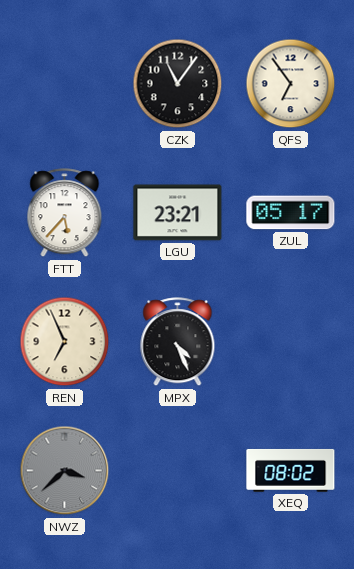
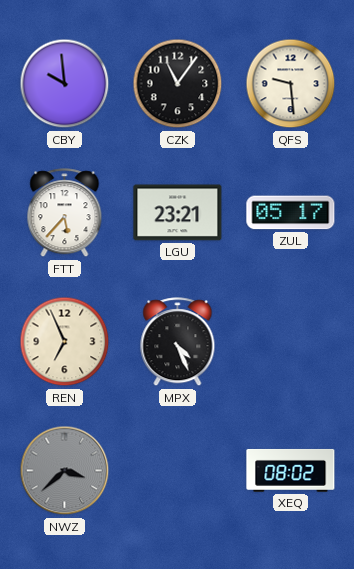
CBY: none -> 9:59
QFS: 6:54 -> 9:29
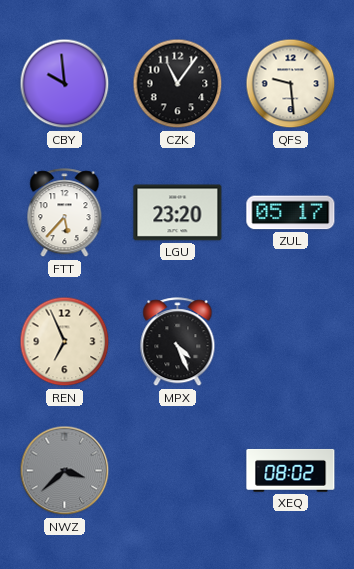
LGU: 23:21 -> 23:20
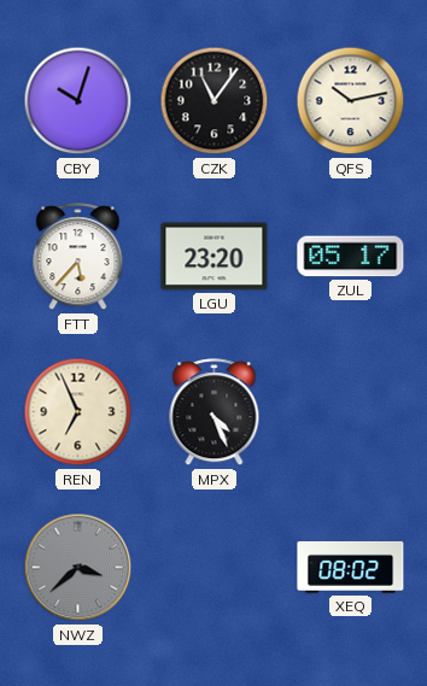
CBY: 9:59 -> 10:03
QFS: 9:29 -> 10:13
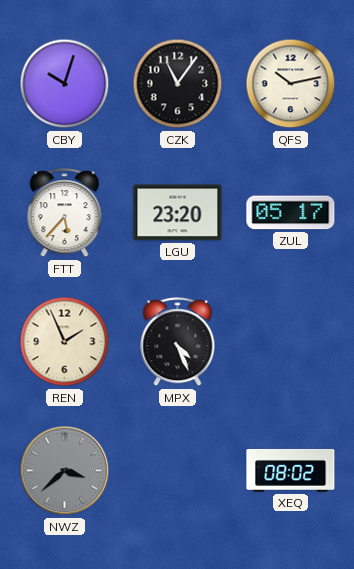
REN: 6:56 -> 1:56
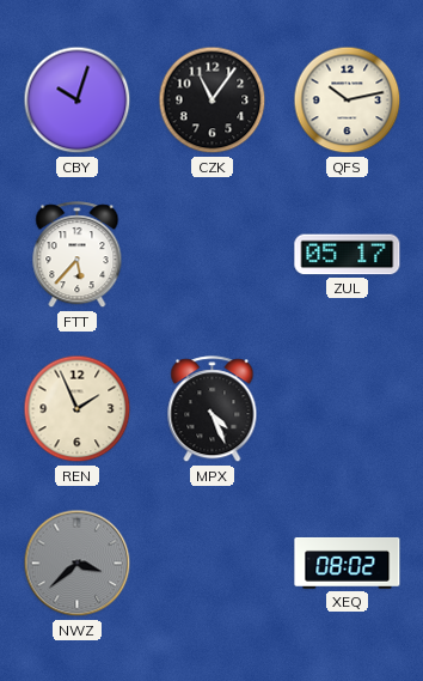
LGU: 23:20 -> none
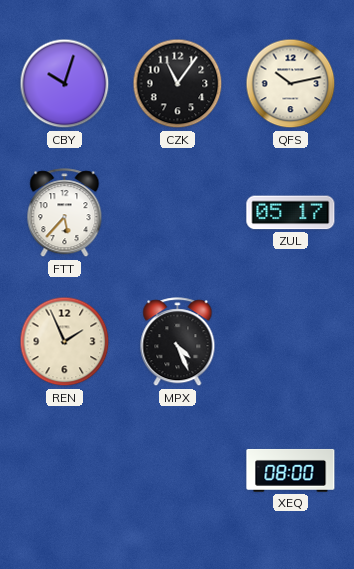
NWZ: 3:38 -> none
XEQ: 08:02 -> 08:00
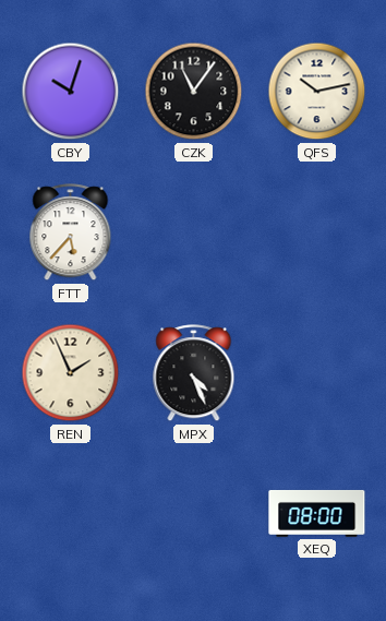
ZUL: 05:17 -> none
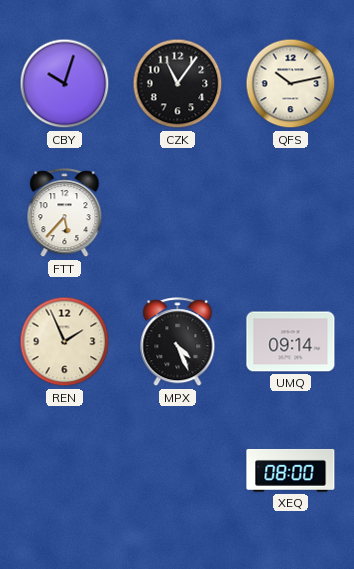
UMQ: none -> 09:14
